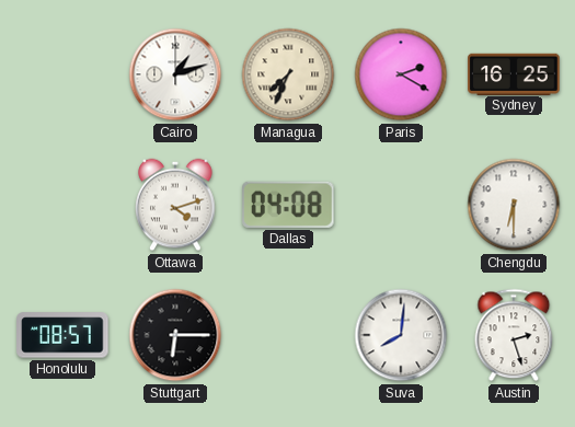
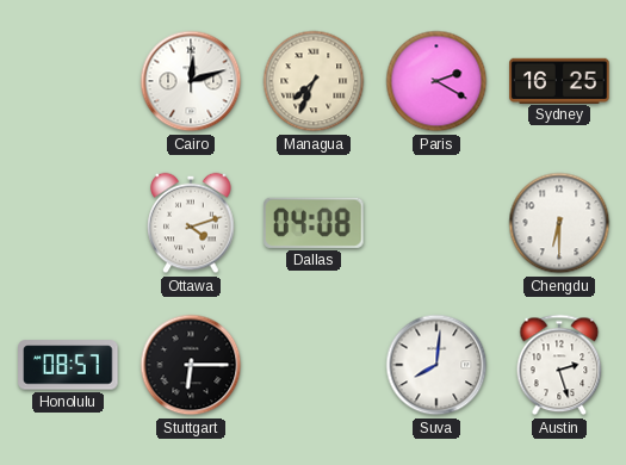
Cairo: 1:12 -> 12:12
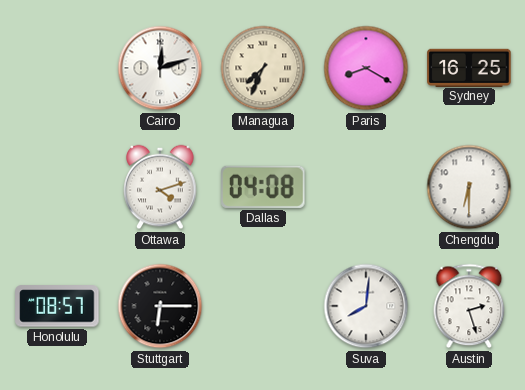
Paris: 2:20 -> 8:20
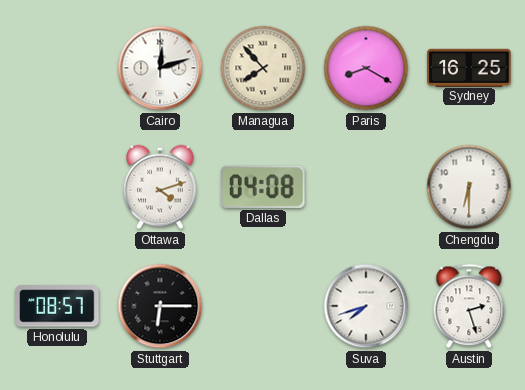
Managua: 7:34 -> 7:53
Suva: 8:01 -> 7:42
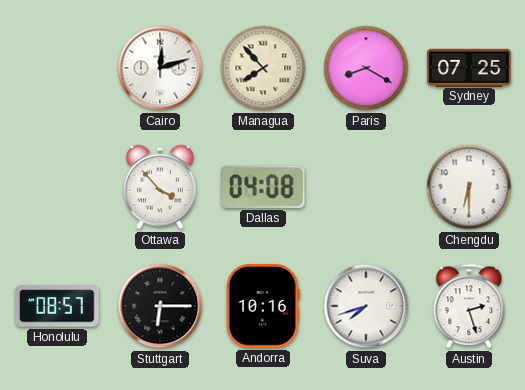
Sydney: 16:25 -> 07:25
Ottawa: 4:12 -> 3:53
Andorra: none -> 10:16
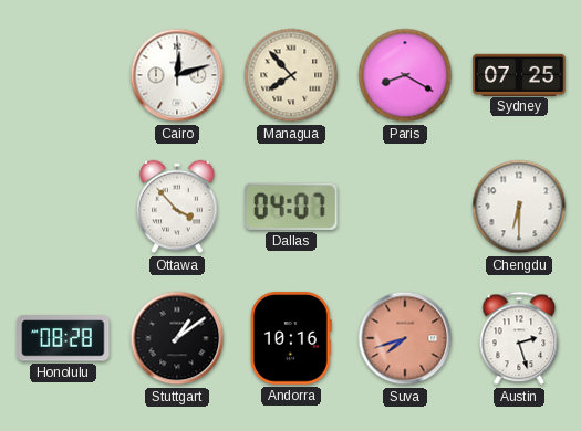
Dallas: 04:08 -> 04:07
Honolulu: 08:57 -> 08:28
Stuttgart: 6:15 -> 1:09
Suva dial: white -> salmon
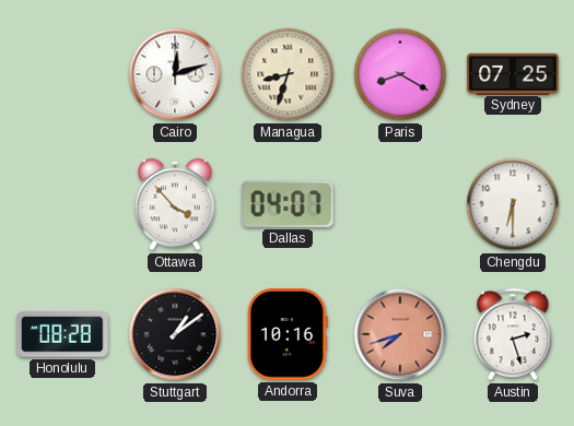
Managua: 7:53 -> 8:33
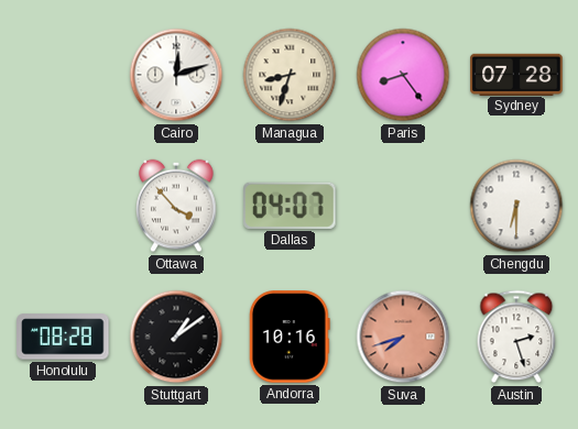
Paris: 8:20 -> 8:24
Sydney: 07:25 -> 07:28
